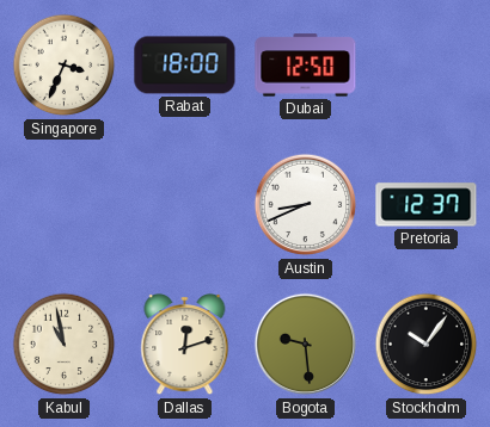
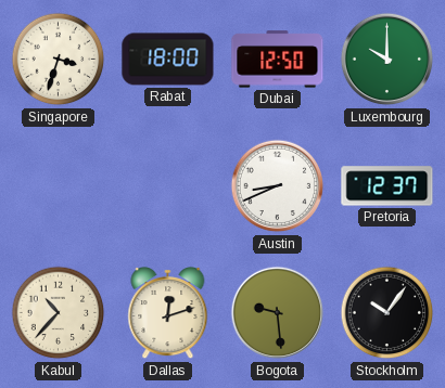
Singapore: 3:34 -> 3:33
Luxembourg: none -> 10:00
Kabul: 10:58 -> 10:37
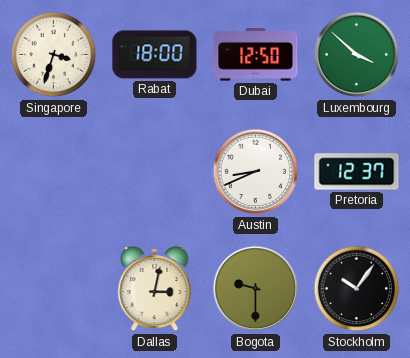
Luxembourg: 10:00 -> 3:52
Kabul: 10:37 -> none
Dallas: 12:12 -> 3:02
Bogota: 9:29 -> 9:30
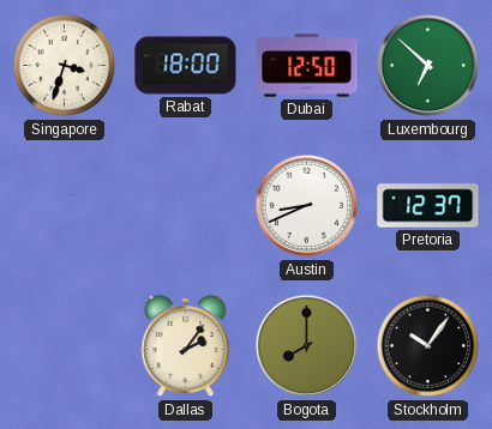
Luxembourg: 3:52 -> 6:52
Dallas: 3:02 -> 2:06
Bogota: 9:30 -> 8:00
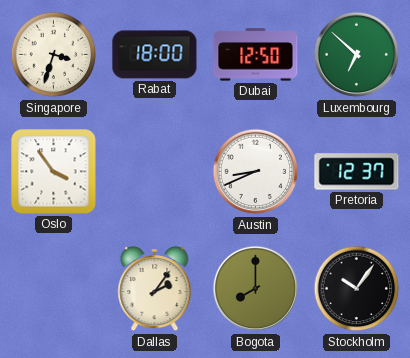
Oslo: none -> 3:54
